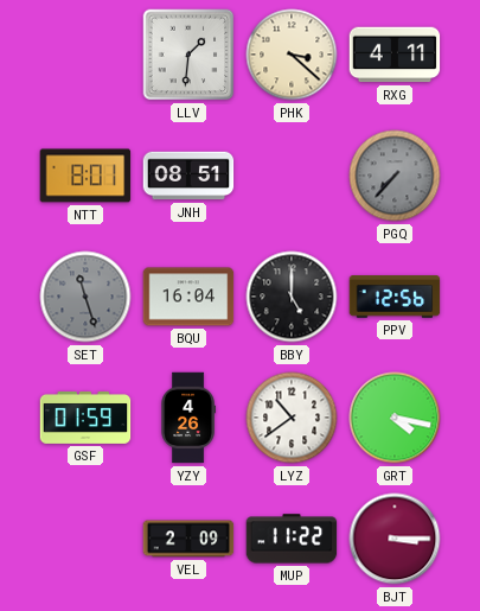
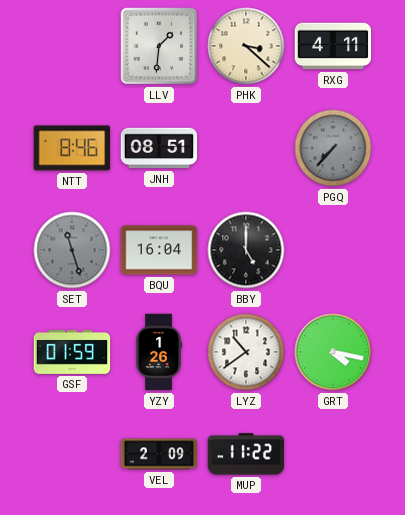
NTT: 8:01 -> 8:46
PPV: 12:56 -> none
YZY: 4:26 -> 1:26
BJT: 3:15 -> none
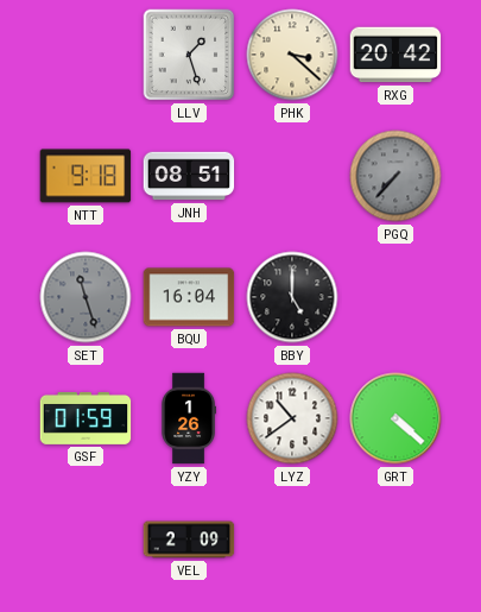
LLV: 1:31 -> 1:27
RXG: 4:11 -> 20:42
NTT: 8:46 -> 9:18
GRT: 4:17 -> 4:22
MUP: 11:22 -> none
